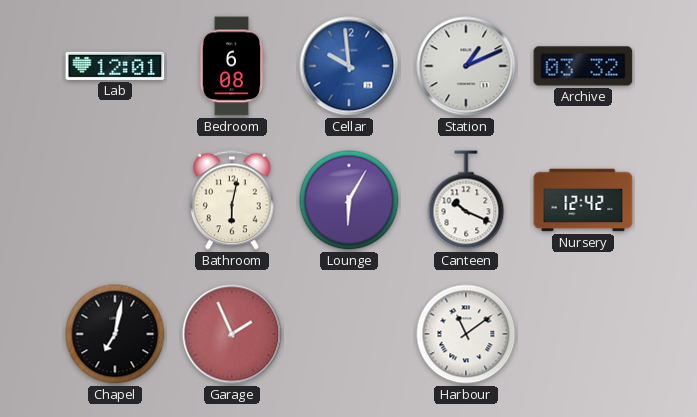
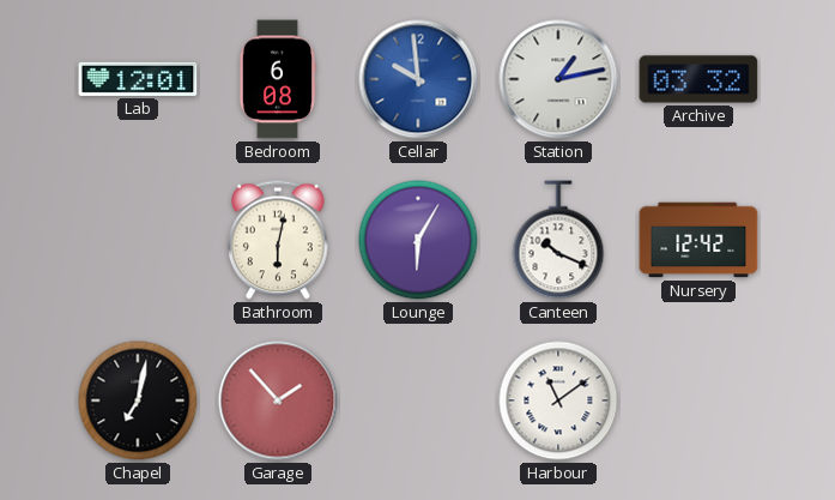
Station: 1:11 -> 1:13
Garage: 1:56 -> 1:53
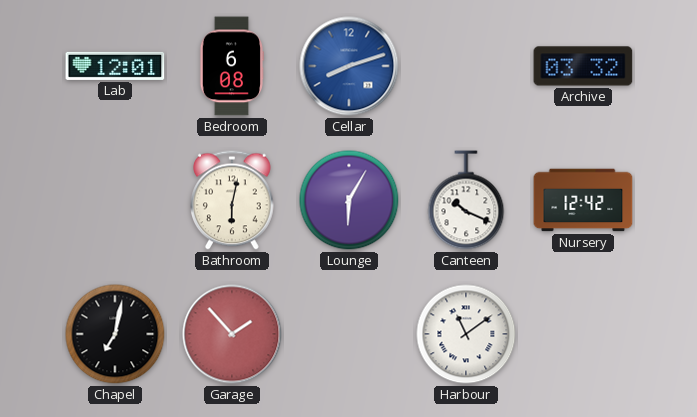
Cellar: 9:59 -> 8:12
Station: 1:13 -> none
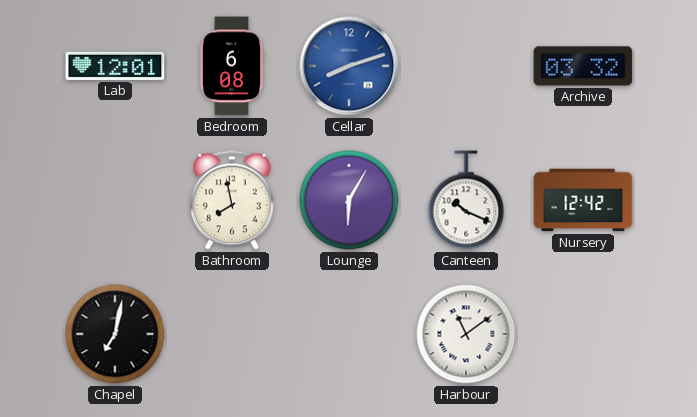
Bathroom: 6:02 -> 7:58
Garage: 1:53 -> none
